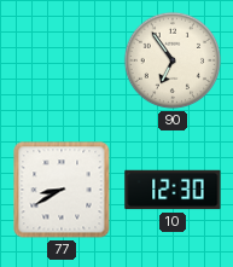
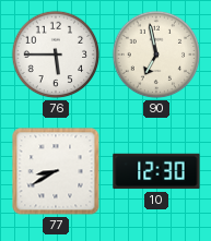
76: none -> 5:45
90: 6:54 -> 6:58
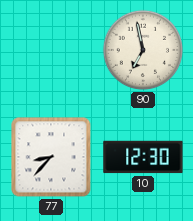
76: 5:45 -> none
77: 8:40 -> 8:37
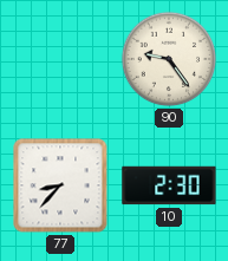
90: 6:58 -> 9:24
10: 12:30 -> 2:30
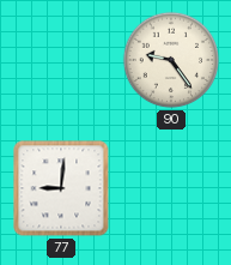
77: 8:37 -> 9:01
10: 2:30 -> none
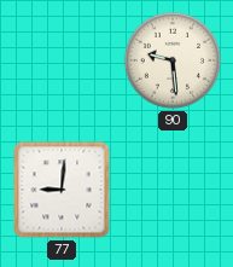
90: 9:24 -> 9:29
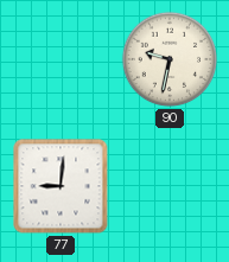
90: 9:29 -> 9:32
